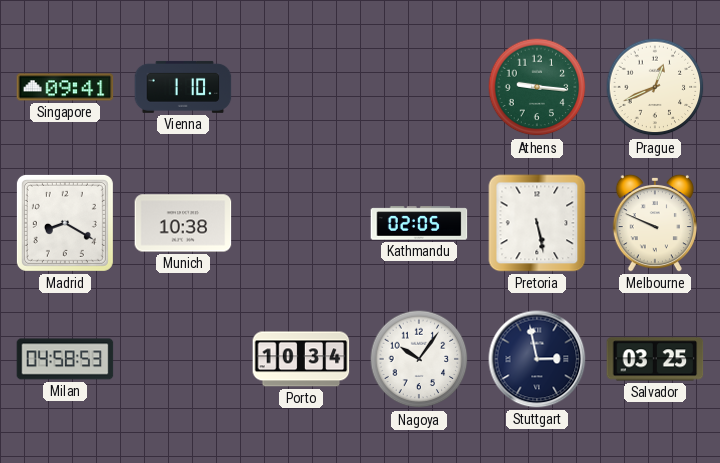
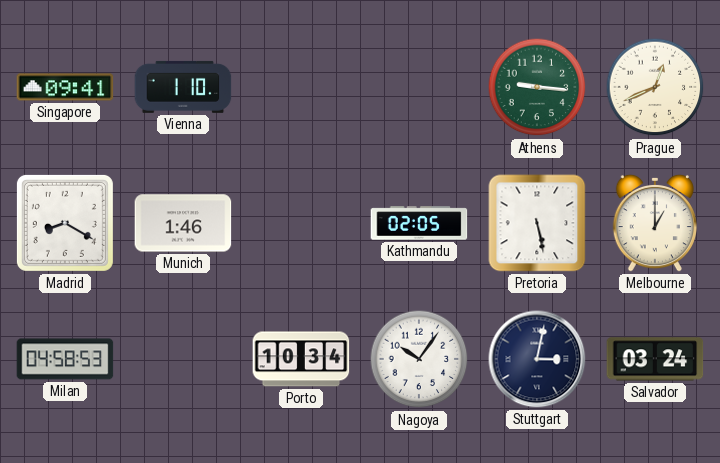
Munich: 10:38 -> 1:46
Melbourne: 9:49 -> 1:00
Stuttgart: 2:58 -> 3:02
Salvador: 03:25 -> 03:24
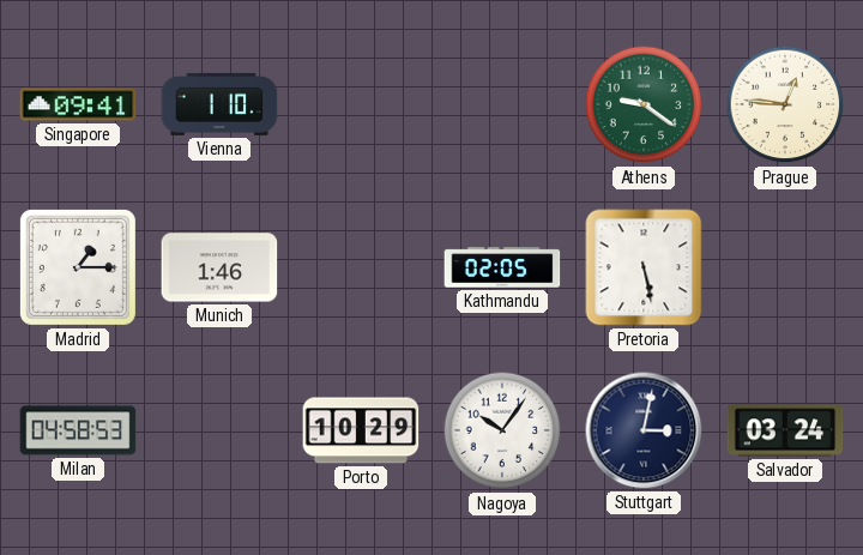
Athens: 9:16 -> 9:21
Prague: 12:41 -> 12:46
Madrid: 8:20 -> 1:15
Melbourne: 1:00 -> none
Porto: 10:34 -> 10:29
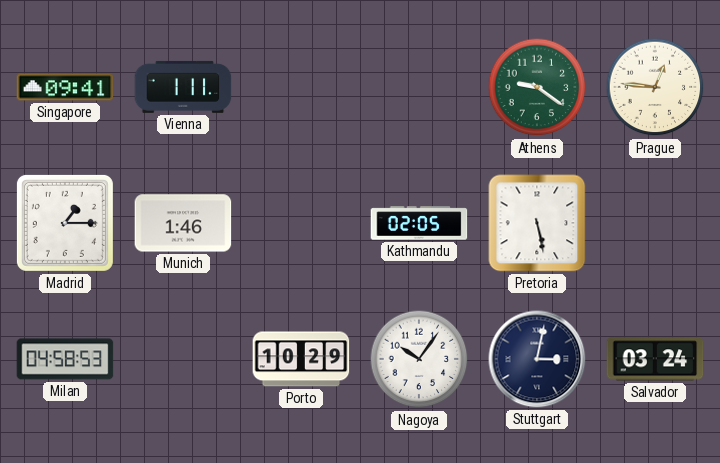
Vienna: 1:10 -> 1:11
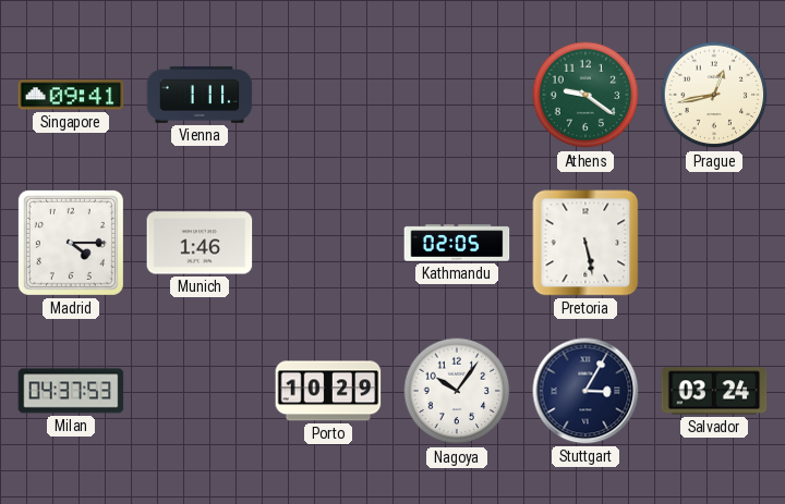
Prague: 12:46 -> 12:43
Madrid: 1:15 -> 4:15
Milan: 04:58 -> 04:37
Stuttgart: 3:02 -> 3:05
